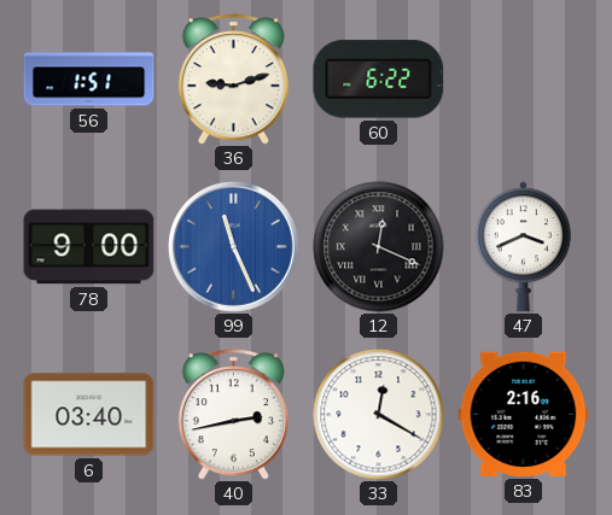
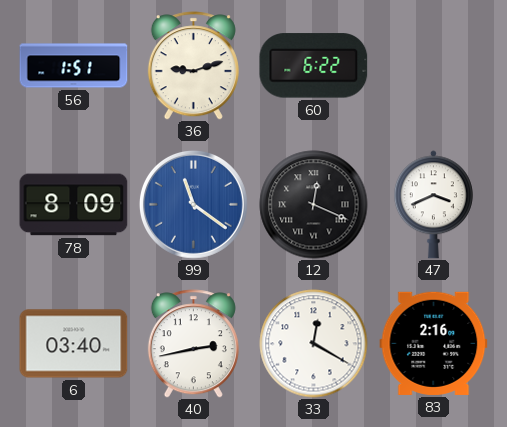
78: 9:00 -> 8:09
99: 11:26 -> 11:21
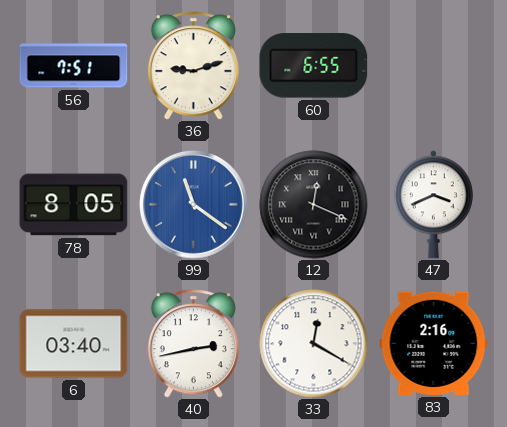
56: 1:51 -> 7:51
60: 6:22 -> 6:55
78: 8:09 -> 8:05
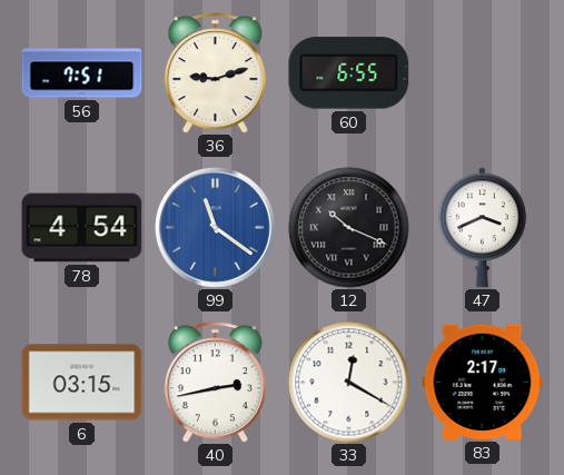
78: 8:05 -> 4:54
12: 12:19 -> 10:19
6: 03:40 -> 03:15
83: 2:16 -> 2:17
